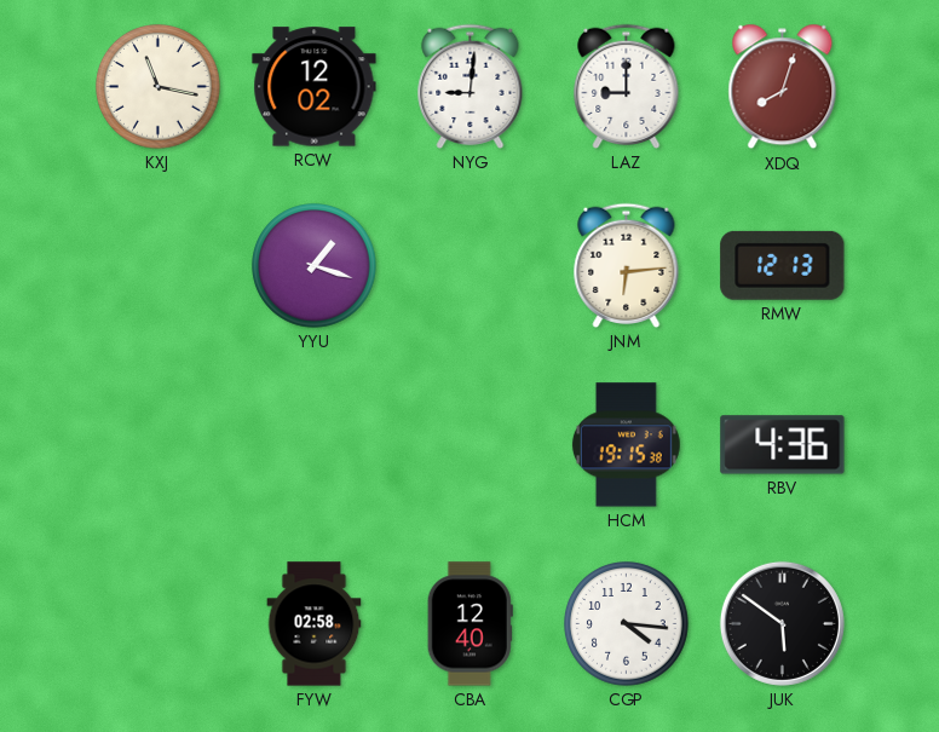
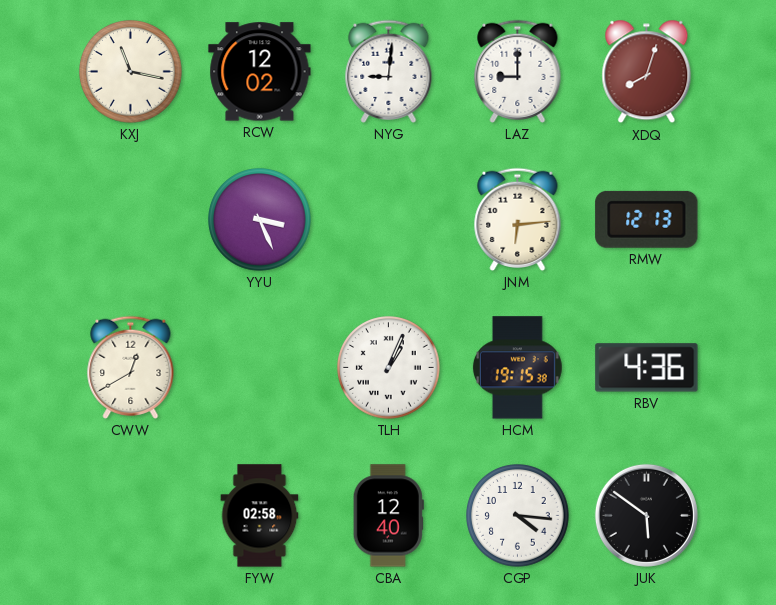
YYU: 1:18 -> 3:26
CWW: none -> 12:40
TLH: none -> 1:04
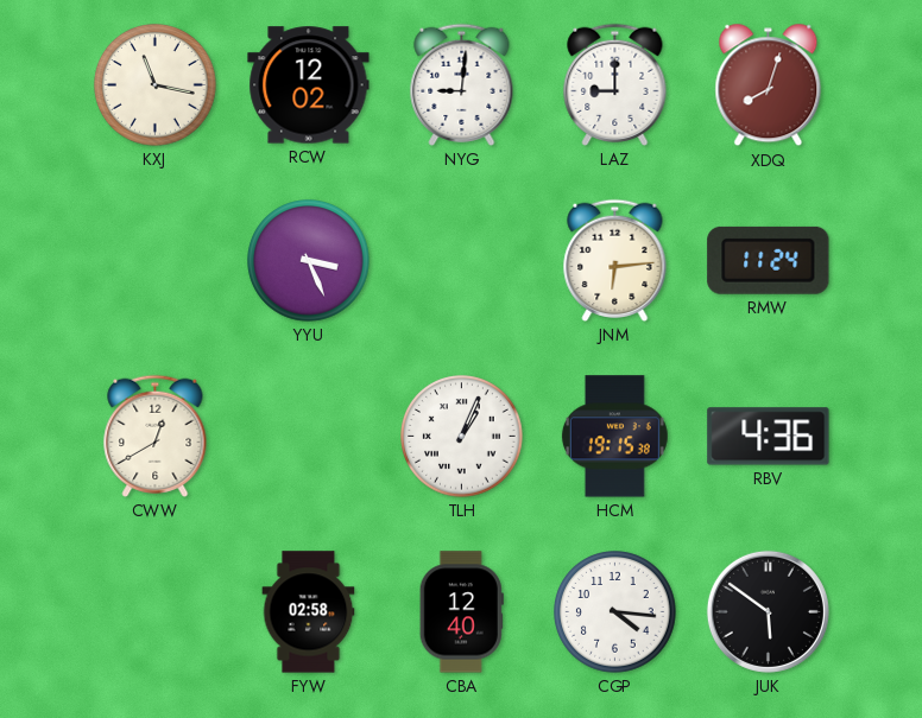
RMW: 12:13 -> 11:24
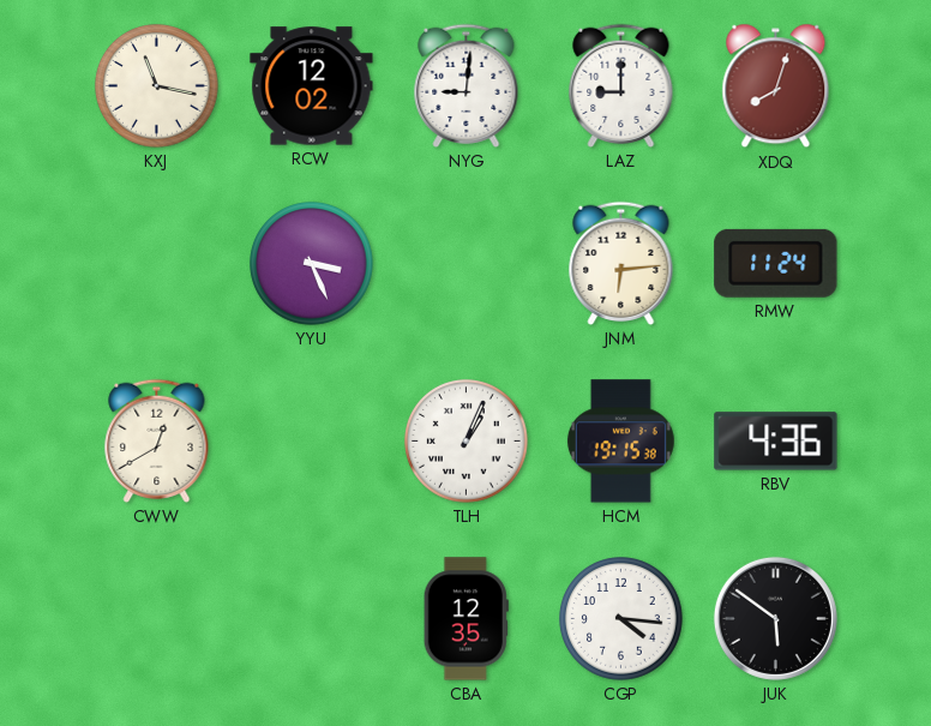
FYW: 02:58 -> none
CBA: 12:40 -> 12:35
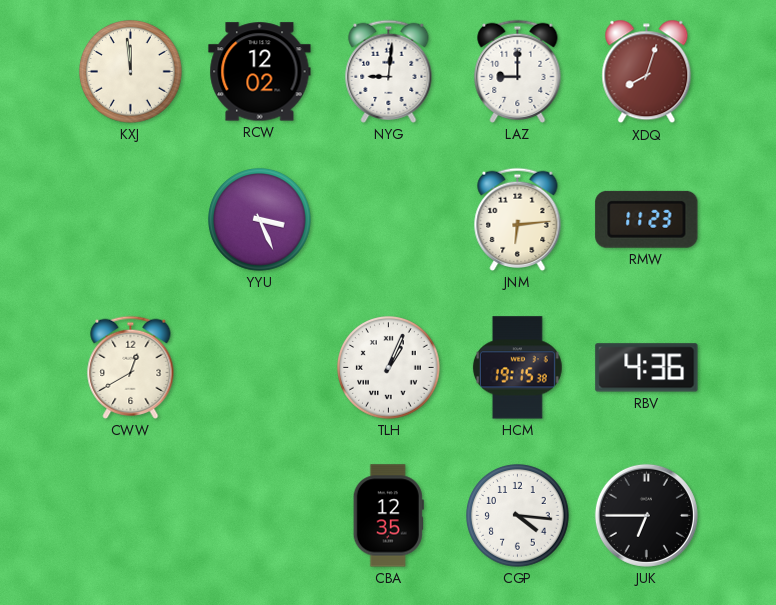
KXJ: 11:17 -> 11:59
RMW: 11:24 -> 11:23
JUK: 5:51 -> 6:45
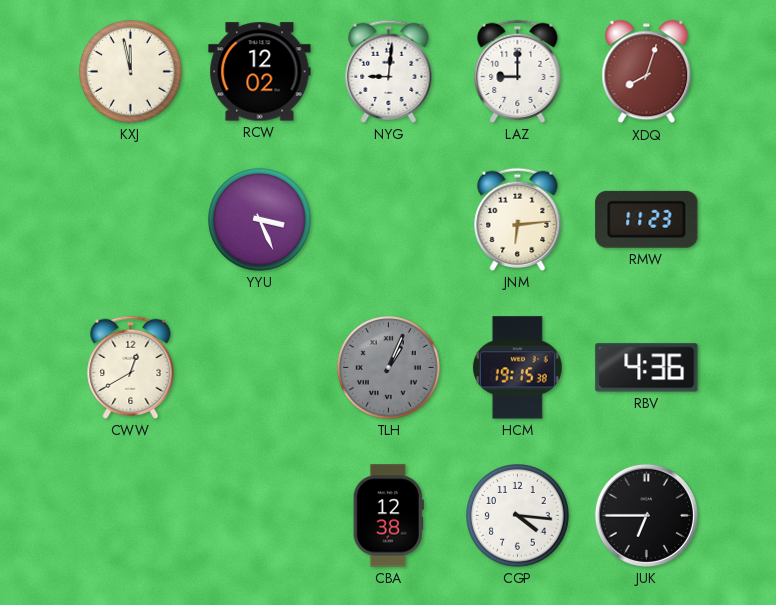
KXJ: 11:59 -> 11:58
TLH dial: white -> grey
CBA: 12:35 -> 12:38
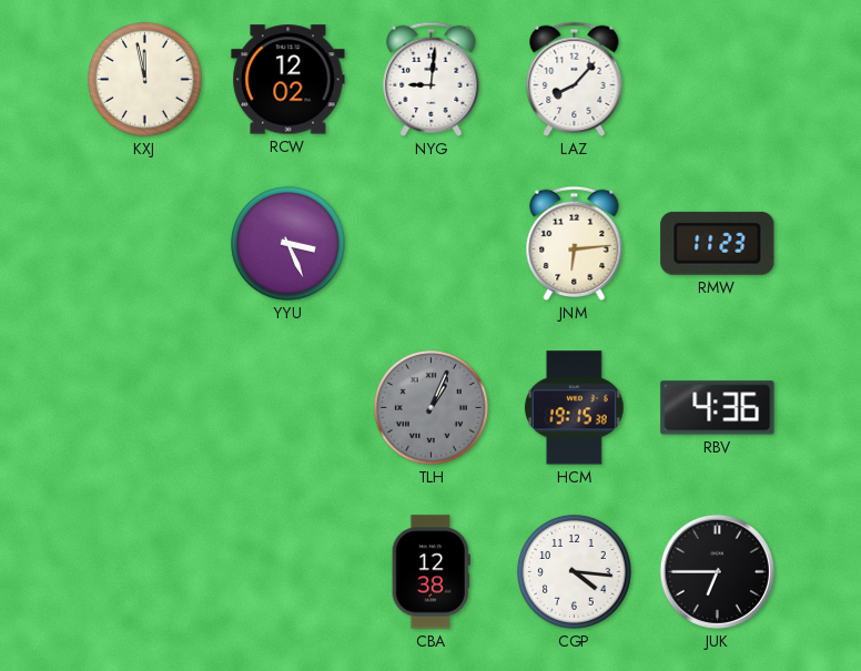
LAZ: 9:00 -> 8:07
XDQ: 8:03 -> none
CWW: 12:40 -> none
